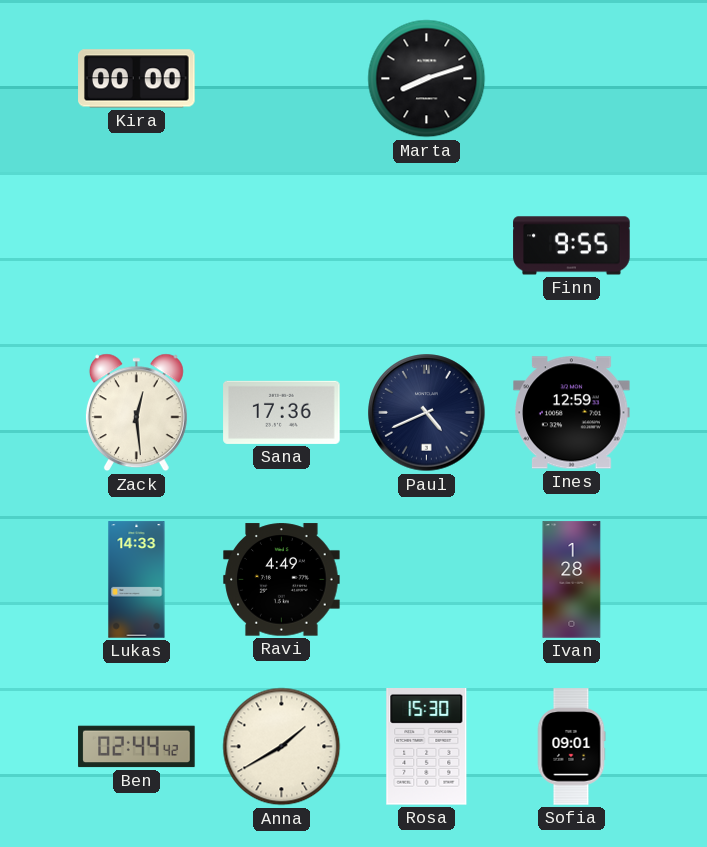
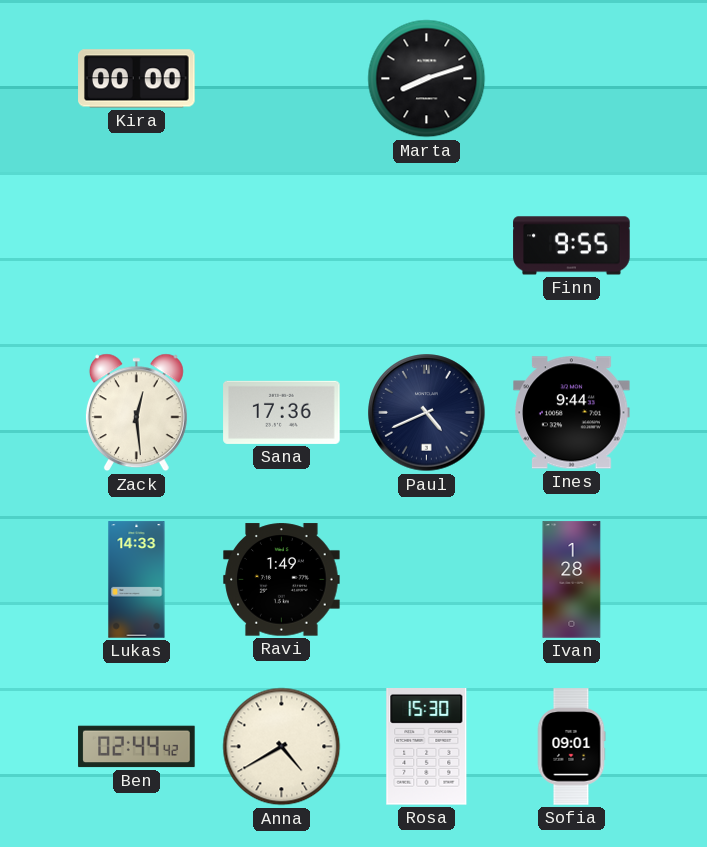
Ines: 12:59 -> 9:44
Ravi: 4:49 -> 1:49
Anna: 1:40 -> 4:40
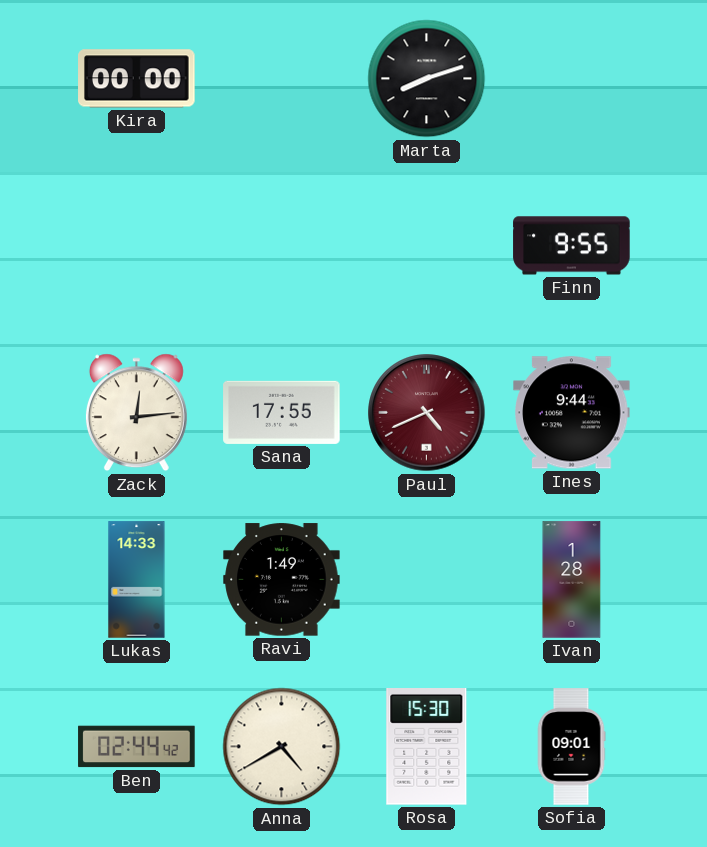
Zack: 12:29 -> 12:14
Sana: 17:36 -> 17:55
Paul dial: navy -> burgundy
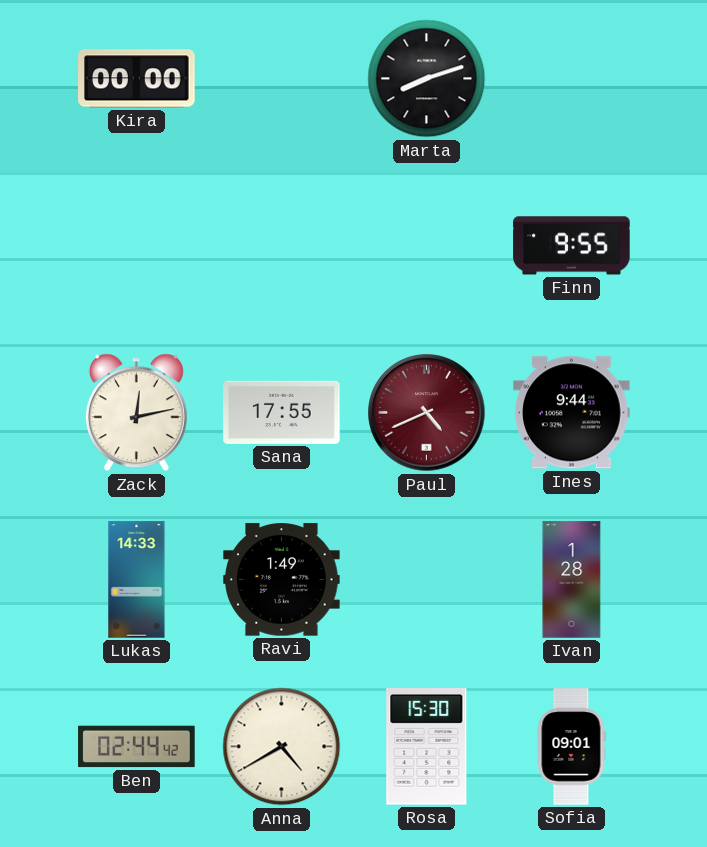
Zack: 12:14 -> 12:13
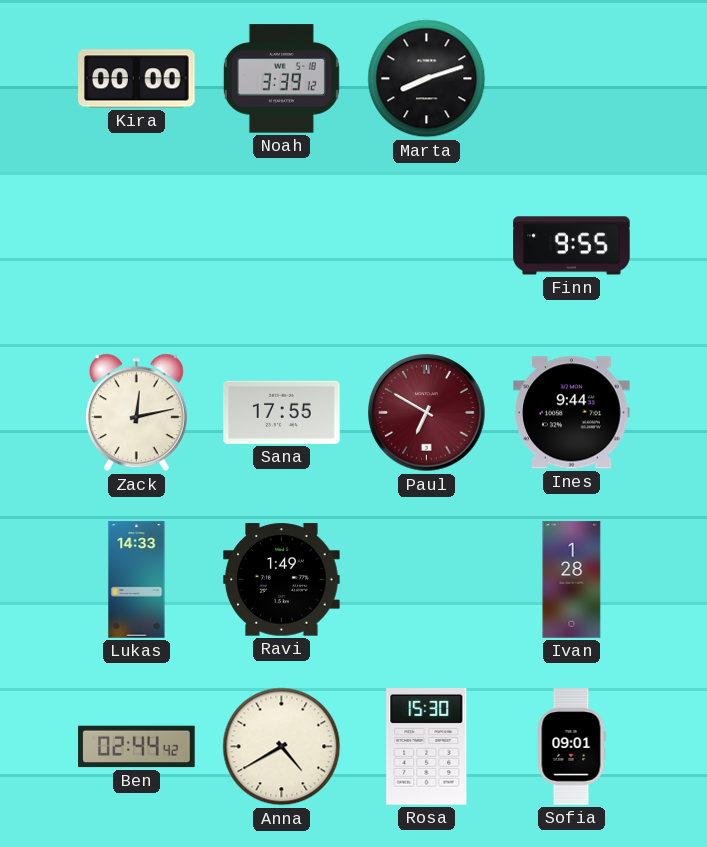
Noah: none -> 3:39
Paul: 4:41 -> 6:50
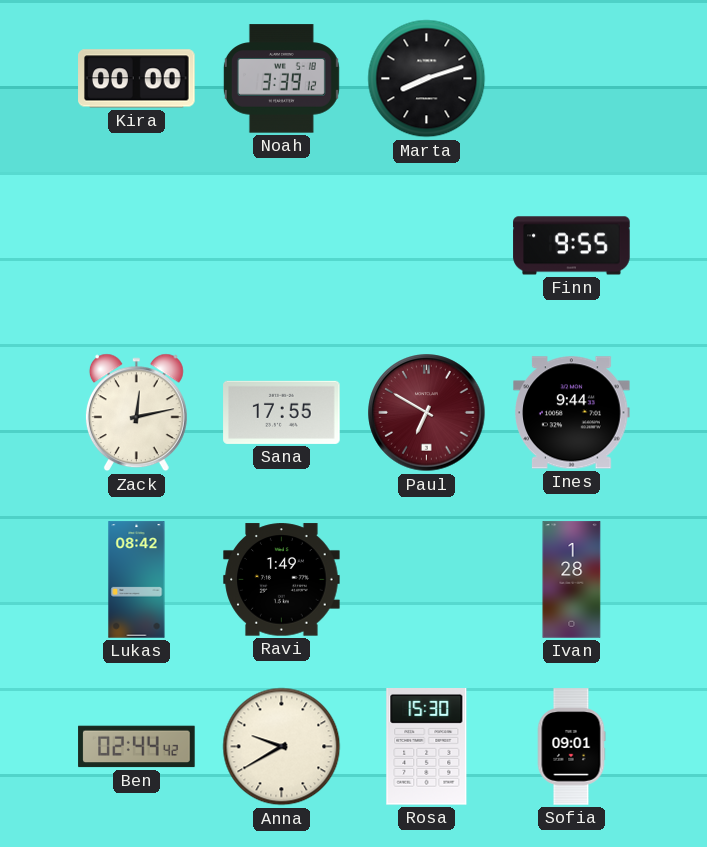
Lukas: 14:33 -> 08:42
Anna: 4:40 -> 9:40
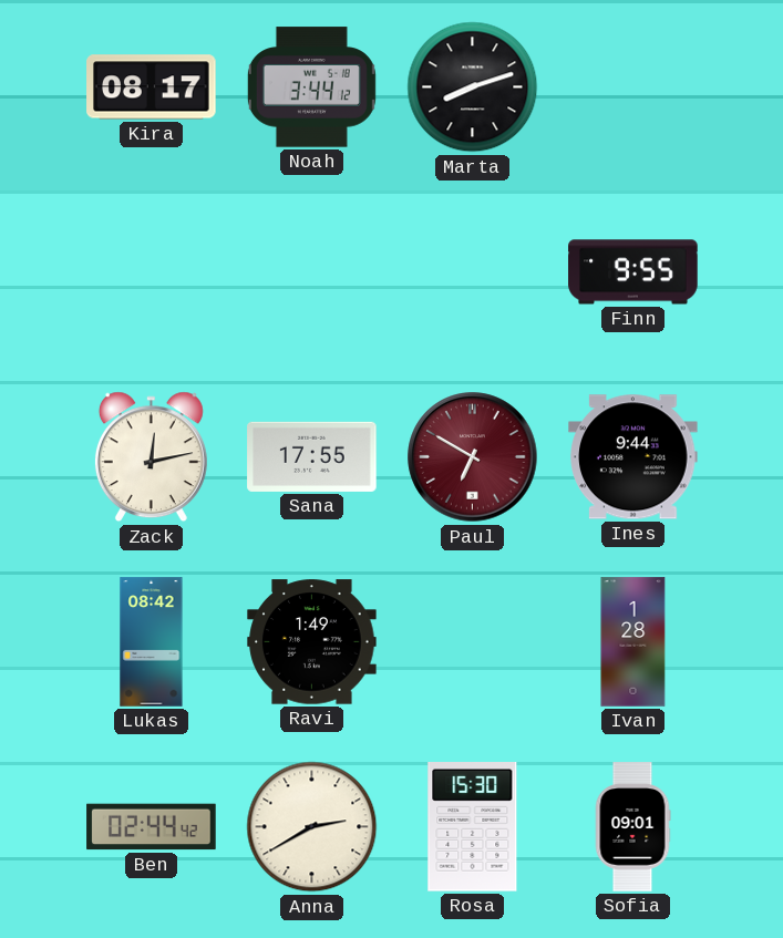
Kira: 00:00 -> 08:17
Noah: 3:39 -> 3:44
Anna: 9:40 -> 2:40
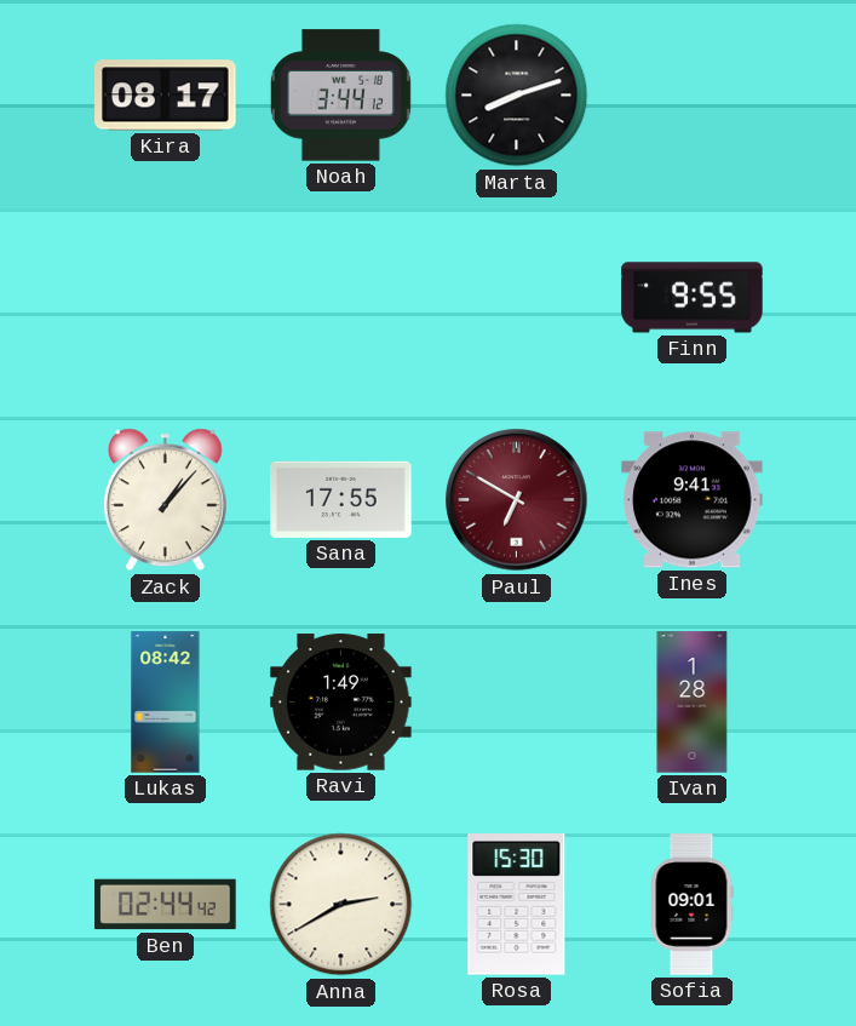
Zack: 12:13 -> 1:07
Ines: 9:44 -> 9:41
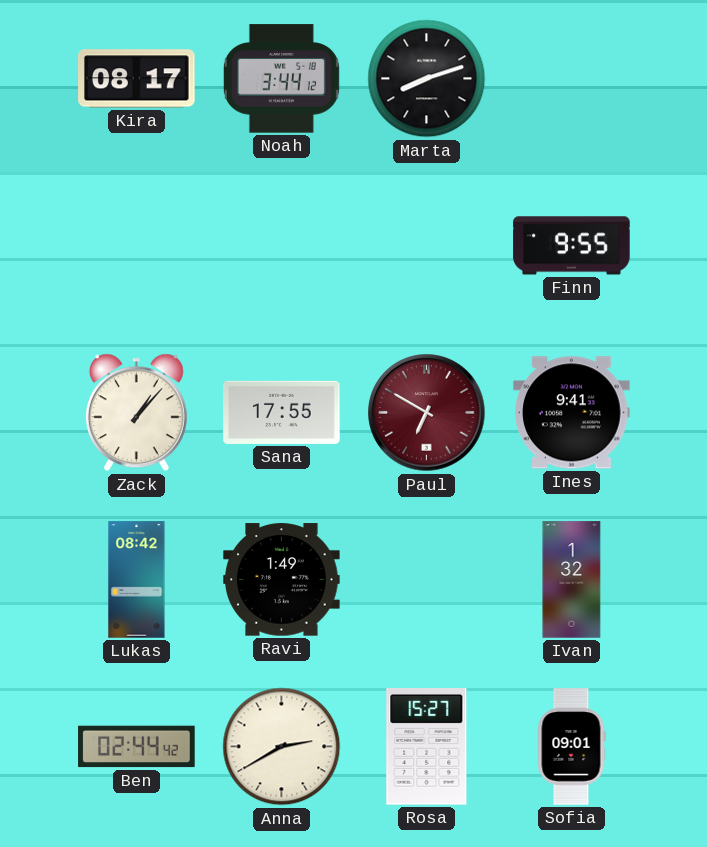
Ivan: 1:28 -> 1:32
Rosa: 15:30 -> 15:27
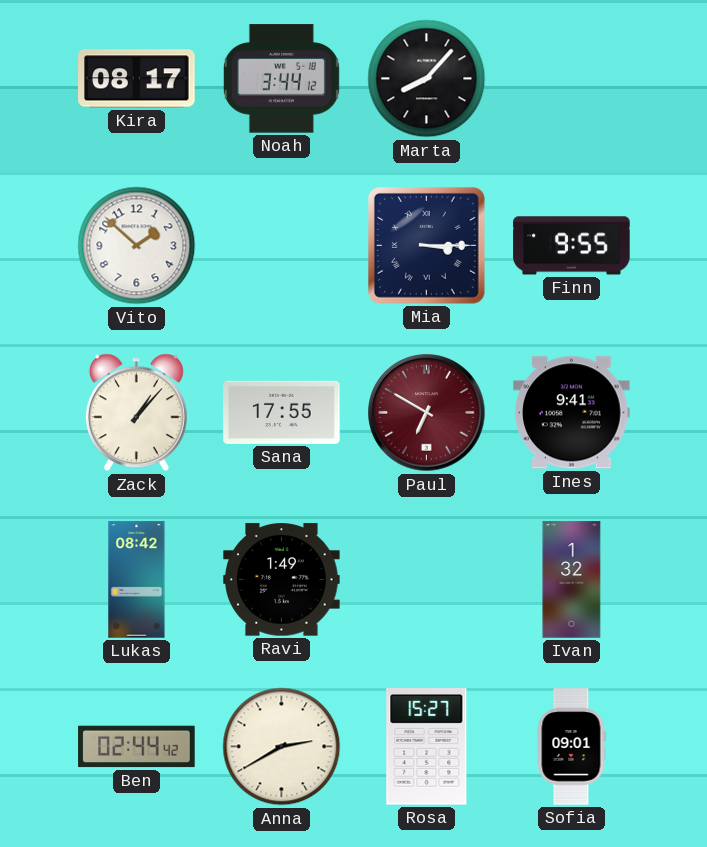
Marta: 8:12 -> 8:07
Vito: none -> 1:52
Mia: none -> 3:15
